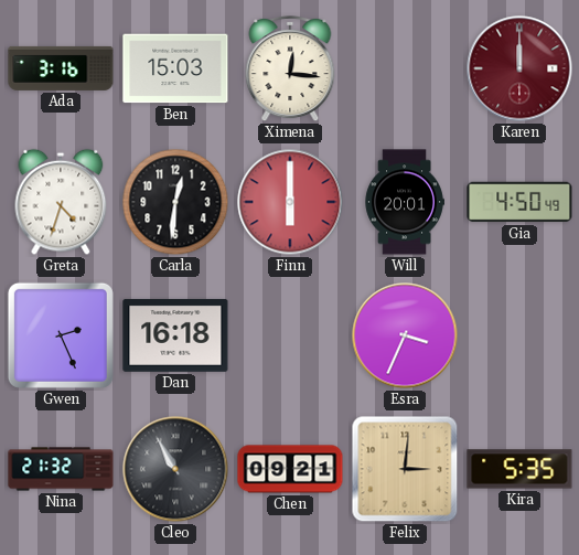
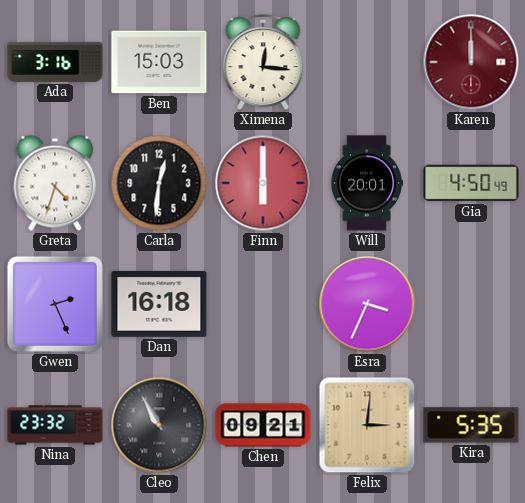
Nina: 21:32 -> 23:32
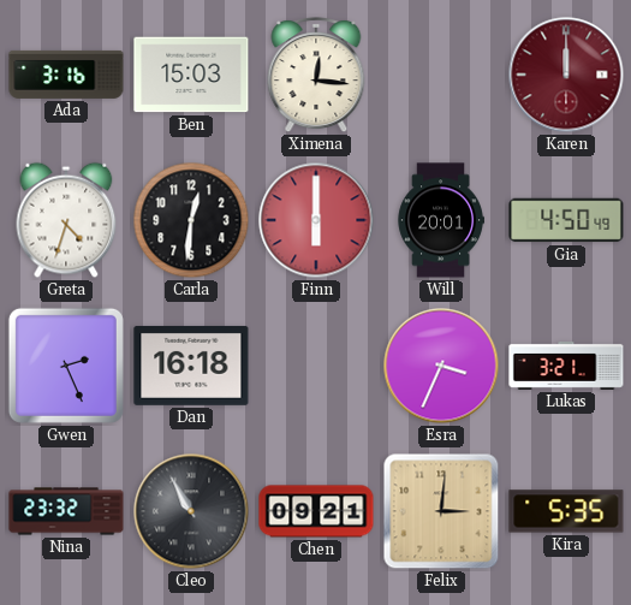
Lukas: none -> 3:21
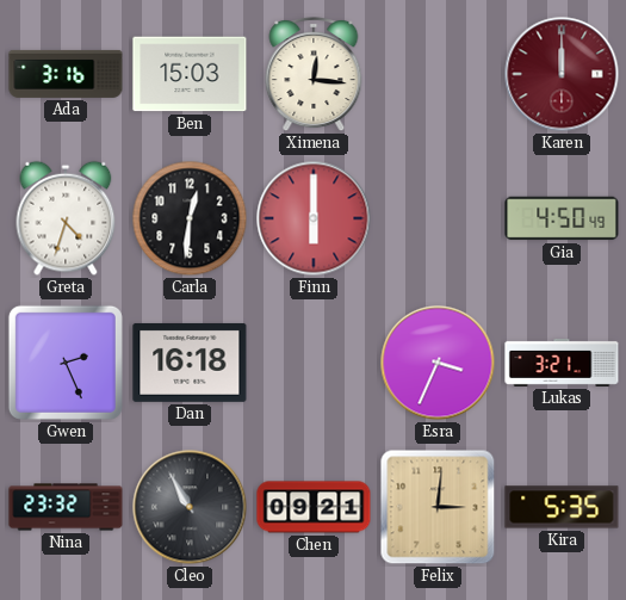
Will: 20:01 -> none
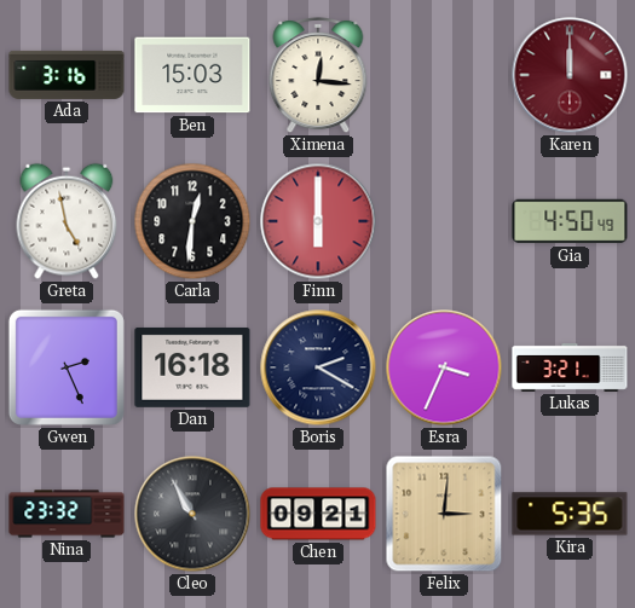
Greta: 4:33 -> 4:58
Boris: none -> 2:20
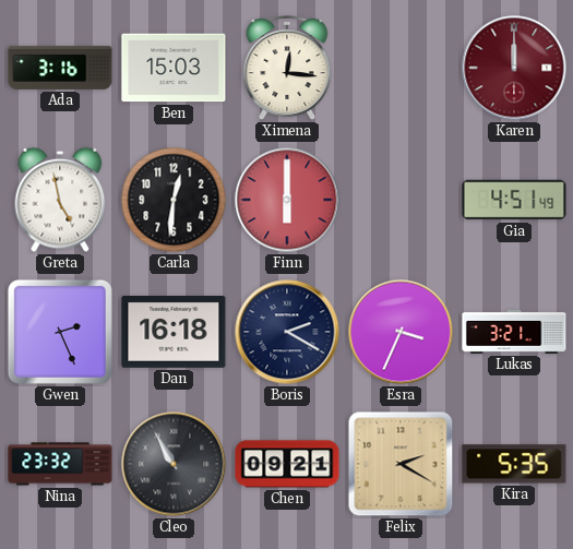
Gia: 4:50 -> 4:51
Felix: 3:01 -> 2:20
